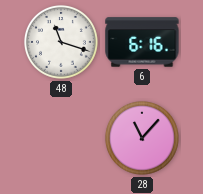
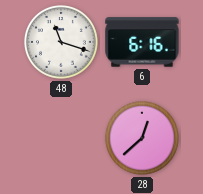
28: 11:07 -> 12:38
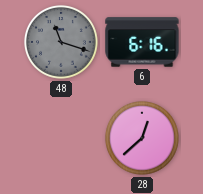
48 dial: white -> grey
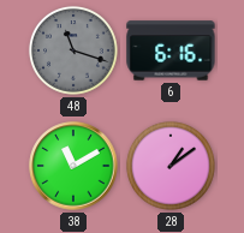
38: none -> 11:10
28: 12:38 -> 1:09
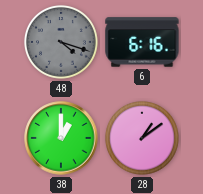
48: 11:18 -> 4:18
38: 11:10 -> 1:00
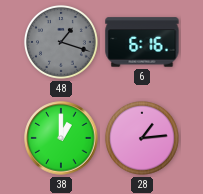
48: 4:18 -> 1:18
28: 1:09 -> 1:14
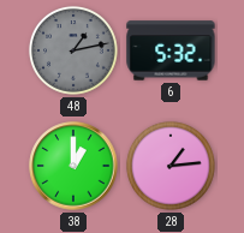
48: 1:18 -> 1:13
6: 6:16 -> 5:32
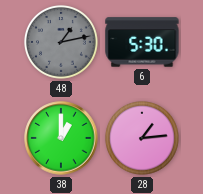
6: 5:32 -> 5:30
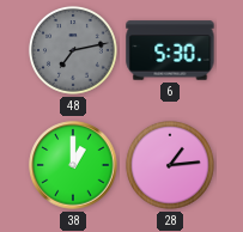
48: 1:13 -> 7:13
